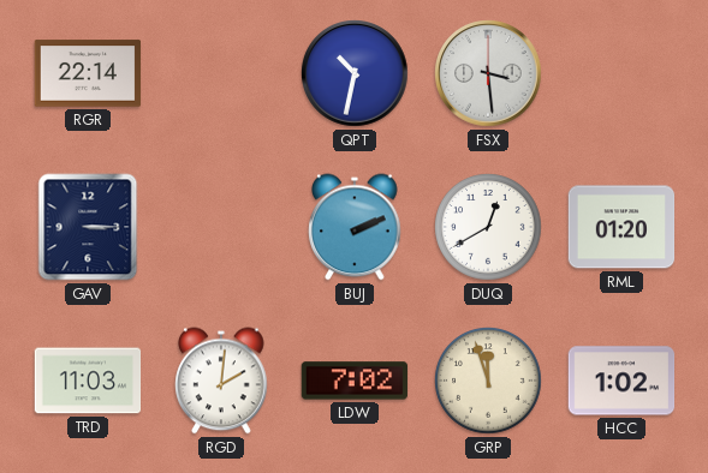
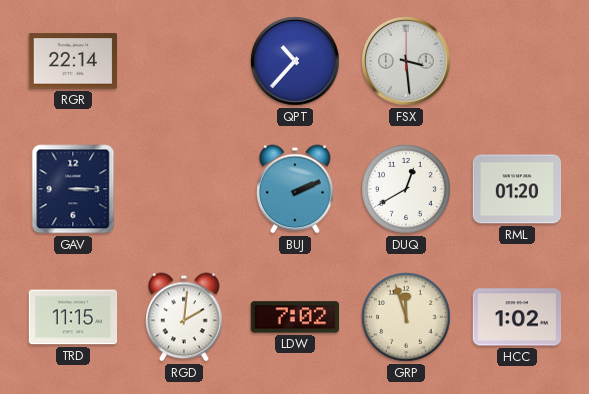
QPT: 10:32 -> 10:37
TRD: 11:03 -> 11:15
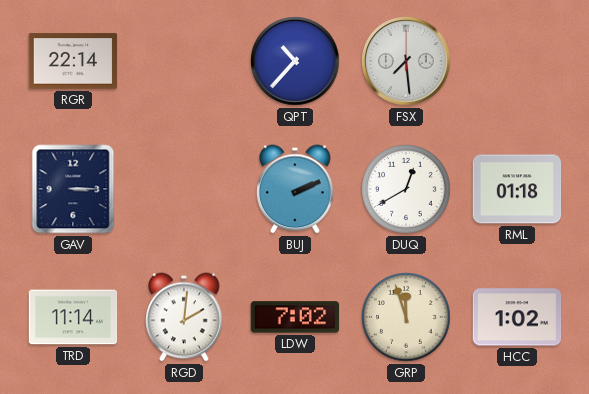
FSX: 3:29 -> 7:29
RML: 01:20 -> 01:18
TRD: 11:15 -> 11:14
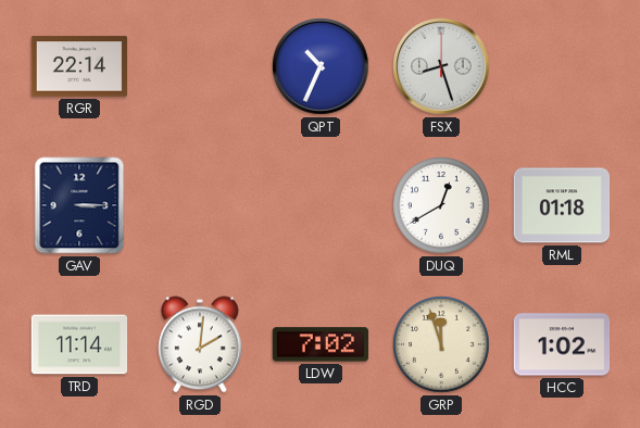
QPT: 10:37 -> 10:34
FSX: 7:29 -> 8:27
BUJ: 2:11 -> none
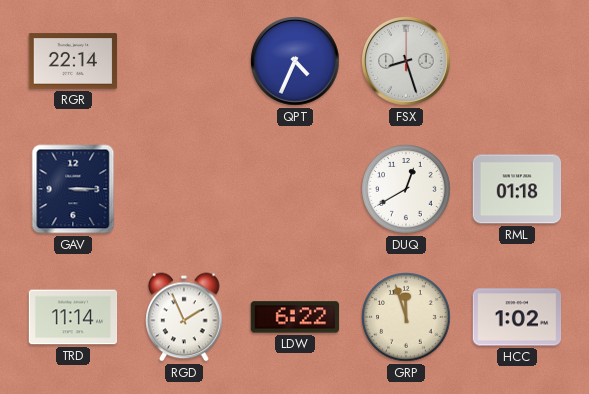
QPT: 10:34 -> 4:34
RGD: 2:01 -> 1:56
LDW: 7:02 -> 6:22
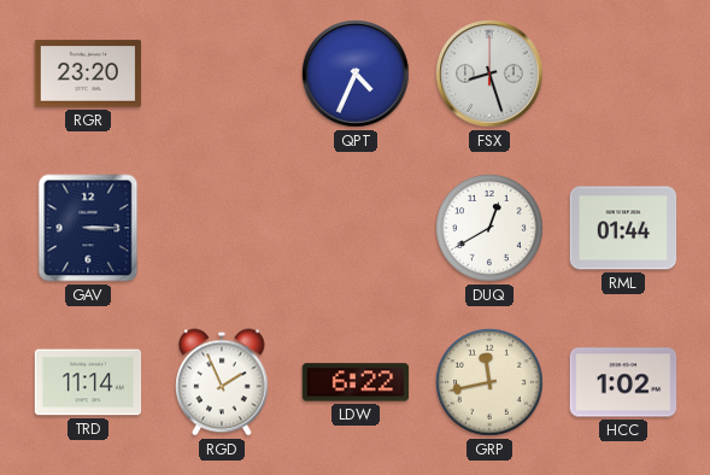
RGR: 22:14 -> 23:20
RML: 01:18 -> 01:44
GRP: 11:57 -> 11:43
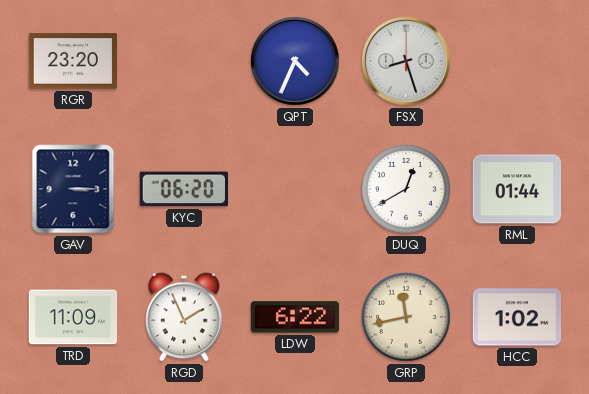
KYC: none -> 06:20
TRD: 11:14 -> 11:09
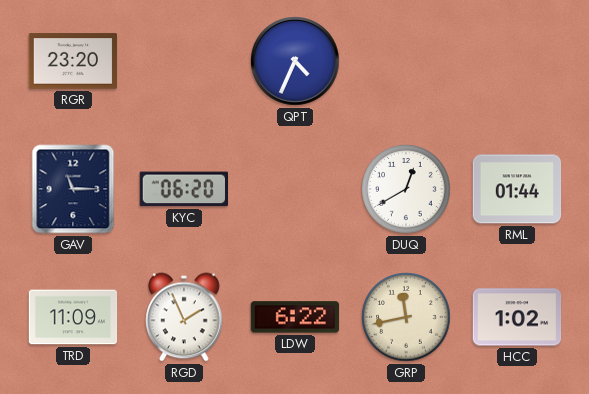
FSX: 8:27 -> none
GAV: 3:15 -> 11:15
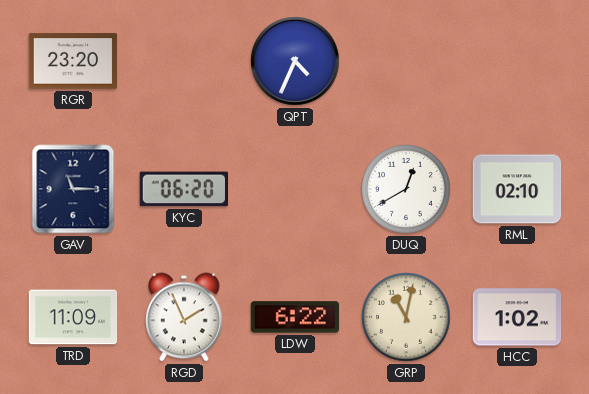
RML: 01:44 -> 02:10
GRP: 11:43 -> 11:02
